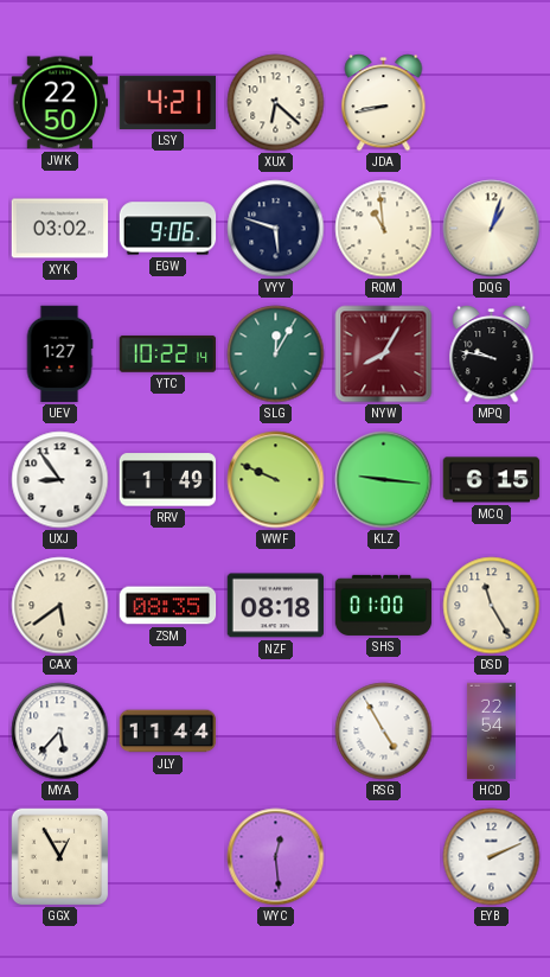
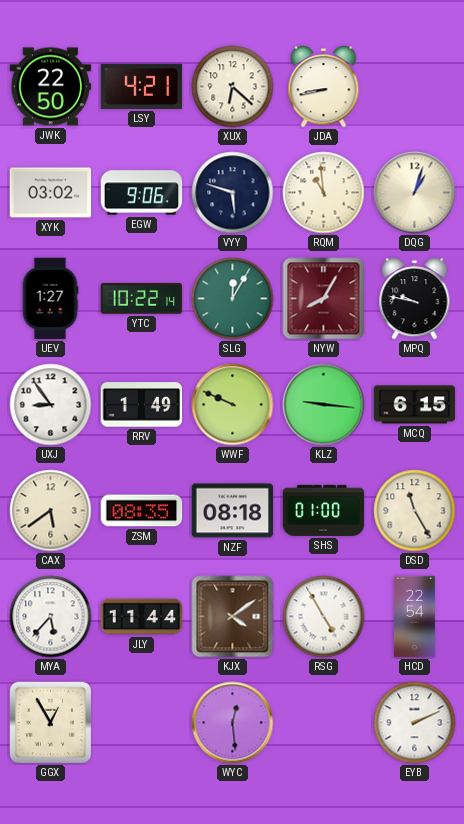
KJX: none -> 4:09
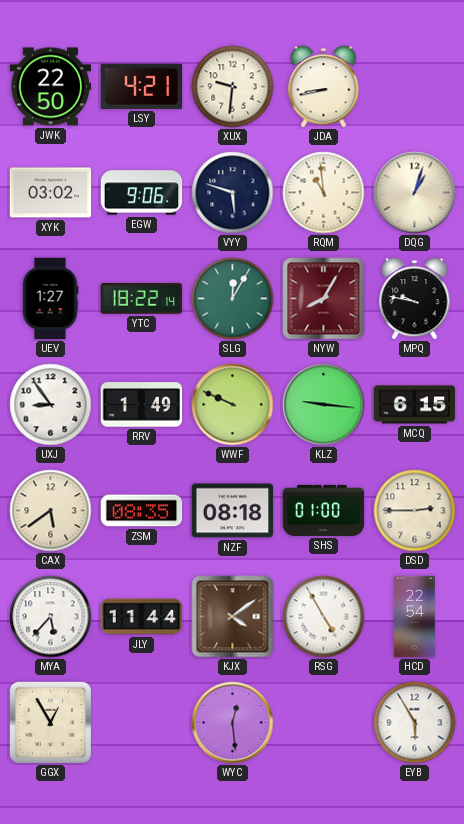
XUX: 6:22 -> 9:31
YTC: 10:22 -> 18:22
DSD: 11:25 -> 2:45
EYB: 2:11 -> 5:55
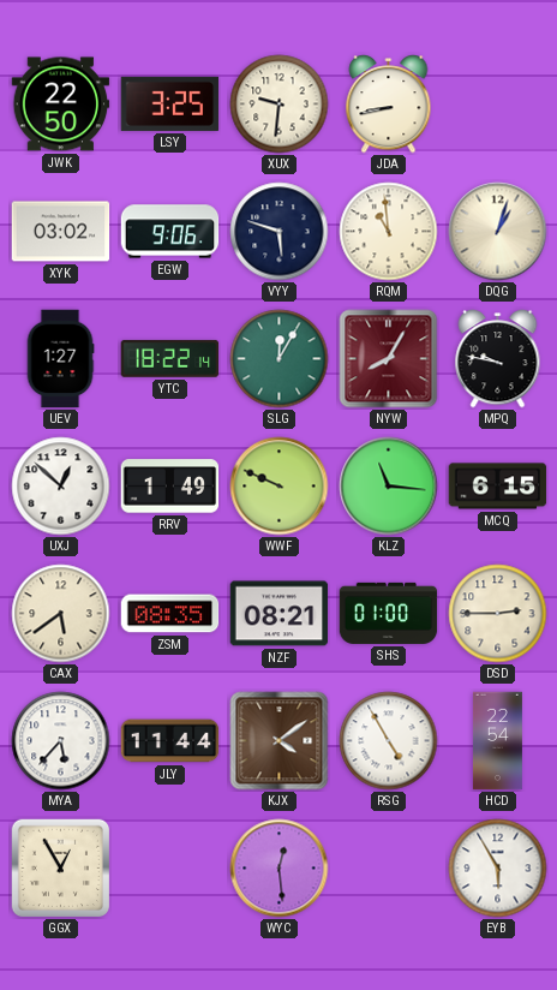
LSY: 4:21 -> 3:25
UXJ: 8:54 -> 12:52
KLZ: 9:16 -> 11:16
NZF: 08:18 -> 08:21
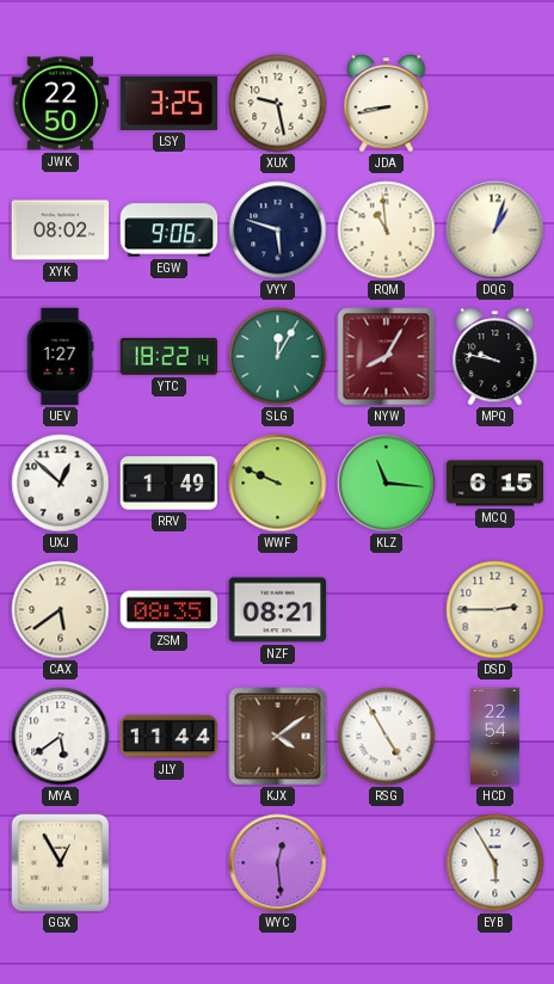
XUX: 9:31 -> 9:28
XYK: 03:02 -> 08:02
SHS: 01:00 -> none
MYA: 5:37 -> 5:39
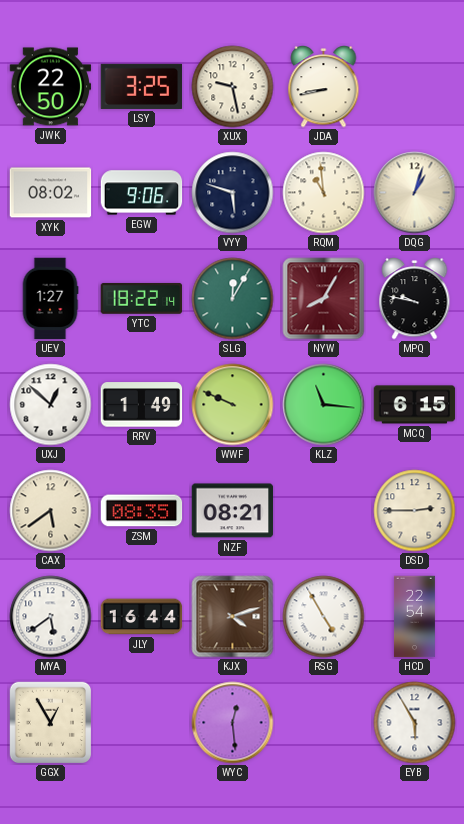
JLY: 11:44 -> 16:44
KJX: 4:09 -> 4:12
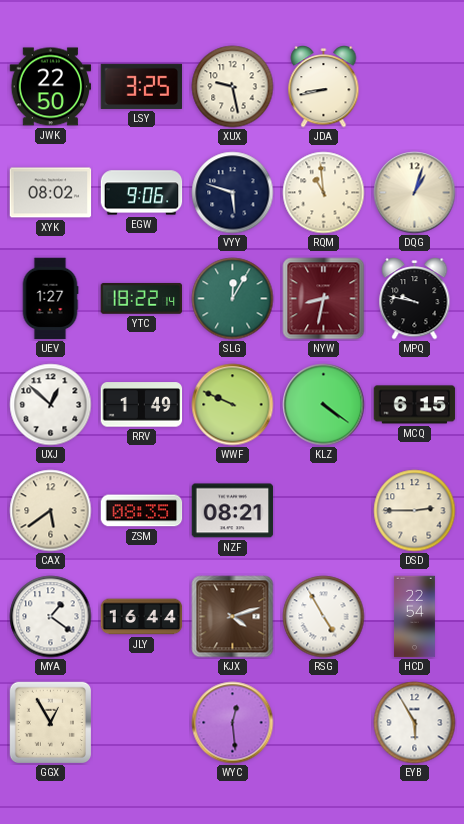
NYW: 8:05 -> 8:32
KLZ: 11:16 -> 4:21
MYA: 5:39 -> 1:21
